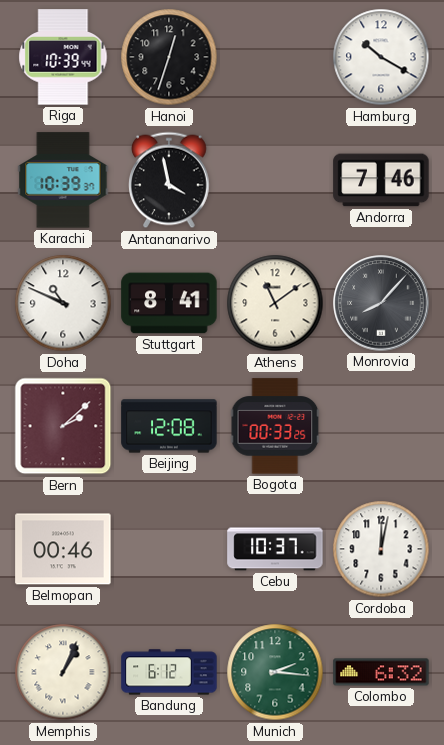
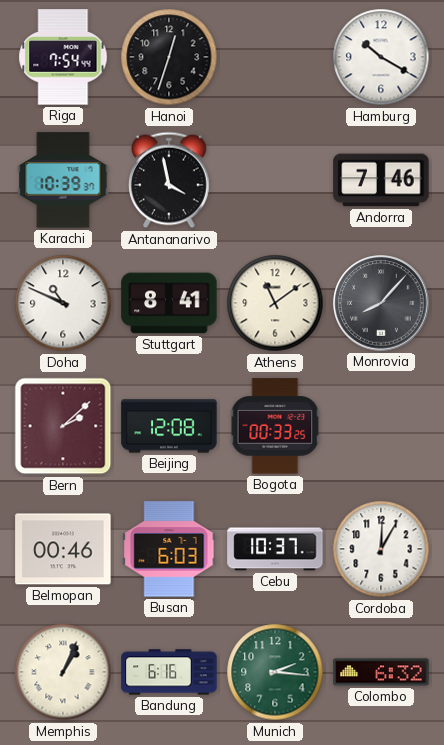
Riga: 10:39 -> 7:54
Busan: none -> 6:03
Cordoba: 12:02 -> 12:05
Bandung: 6:12 -> 6:16
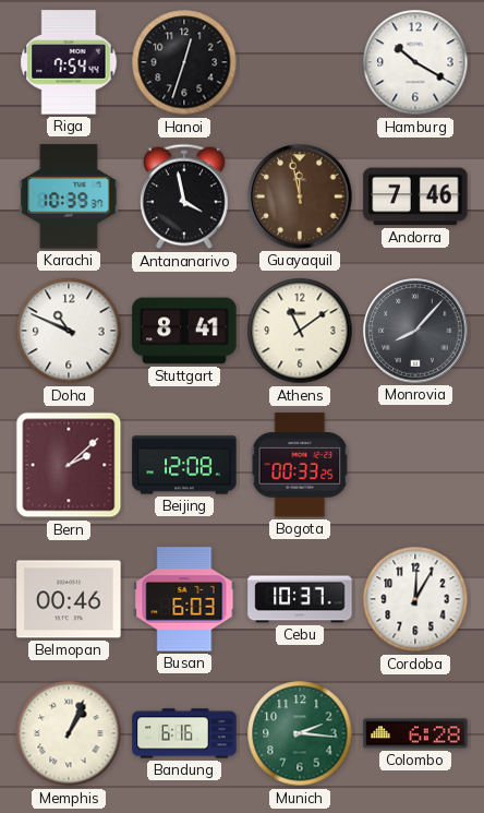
Guayaquil: none -> 11:58
Colombo: 6:32 -> 6:28
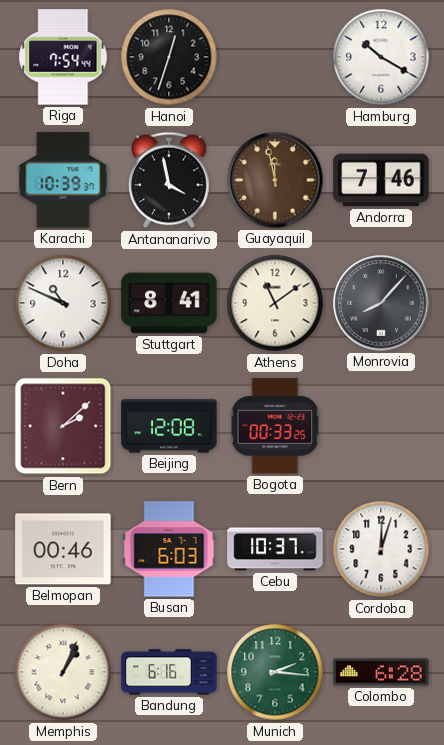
Cordoba: 12:05 -> 12:03
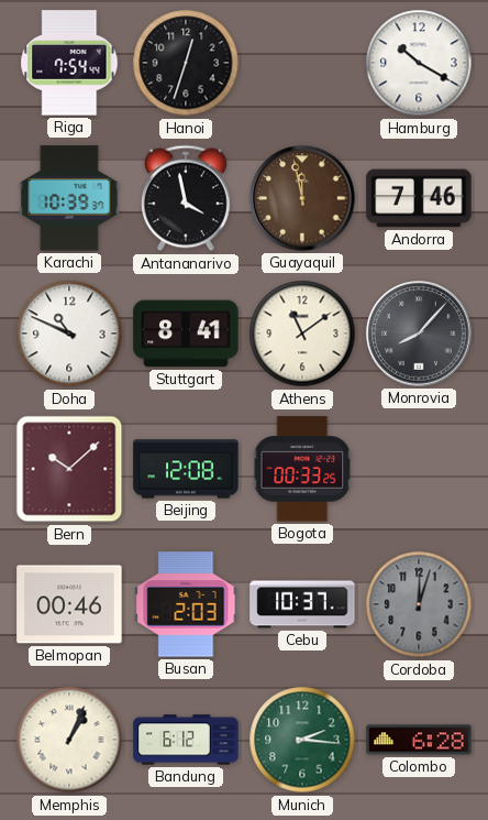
Bern: 2:08 -> 10:08
Busan: 6:03 -> 2:03
Cordoba dial: white -> grey
Bandung: 6:16 -> 6:12
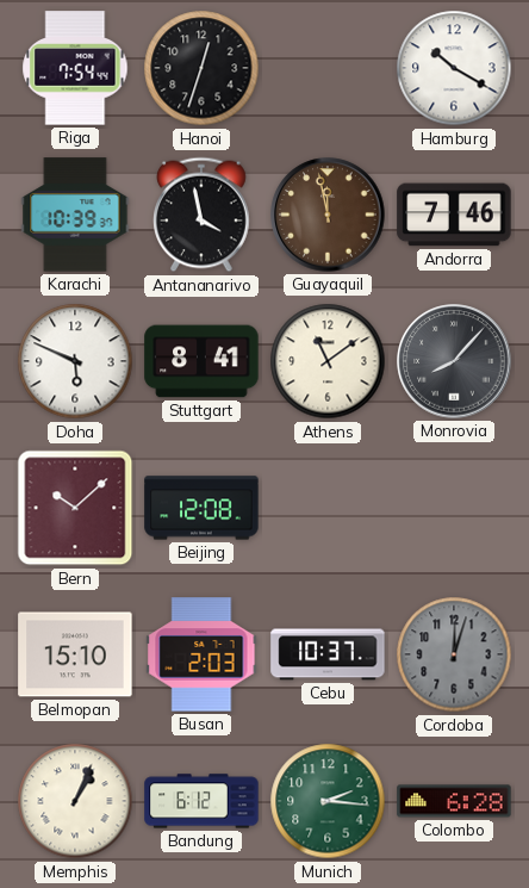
Doha: 10:49 -> 5:49
Bogota: 00:33 -> none
Belmopan: 00:46 -> 15:10
